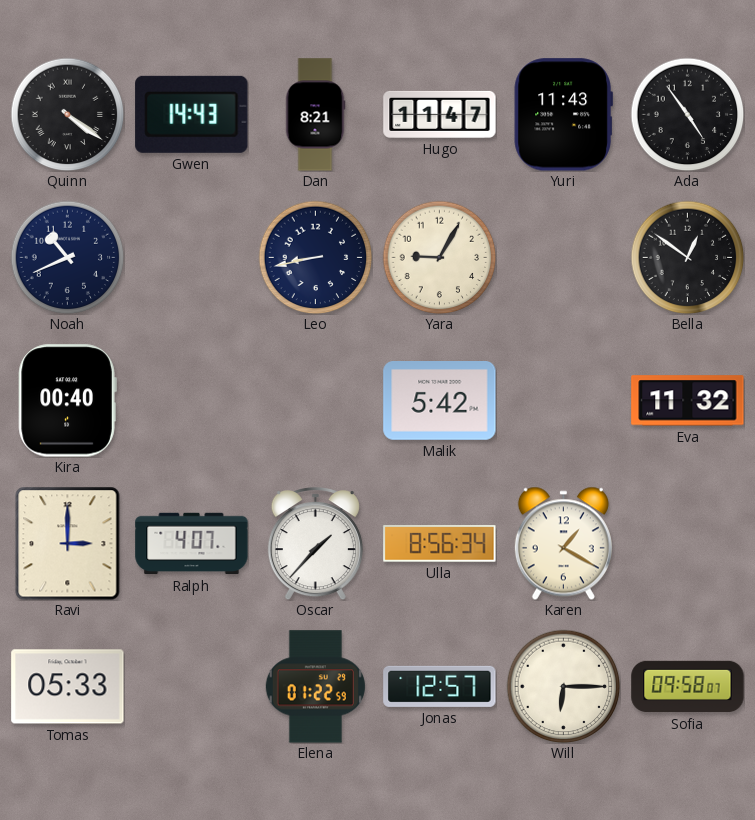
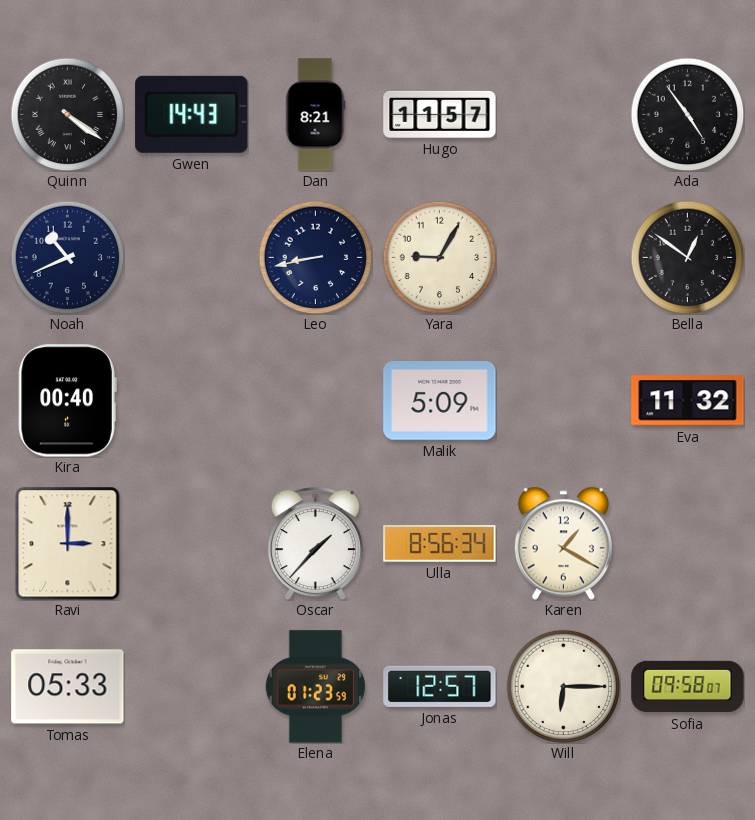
Hugo: 11:47 -> 11:57
Yuri: 11:43 -> none
Malik: 5:42 -> 5:09
Ralph: 4:07 -> none
Elena: 01:22 -> 01:23
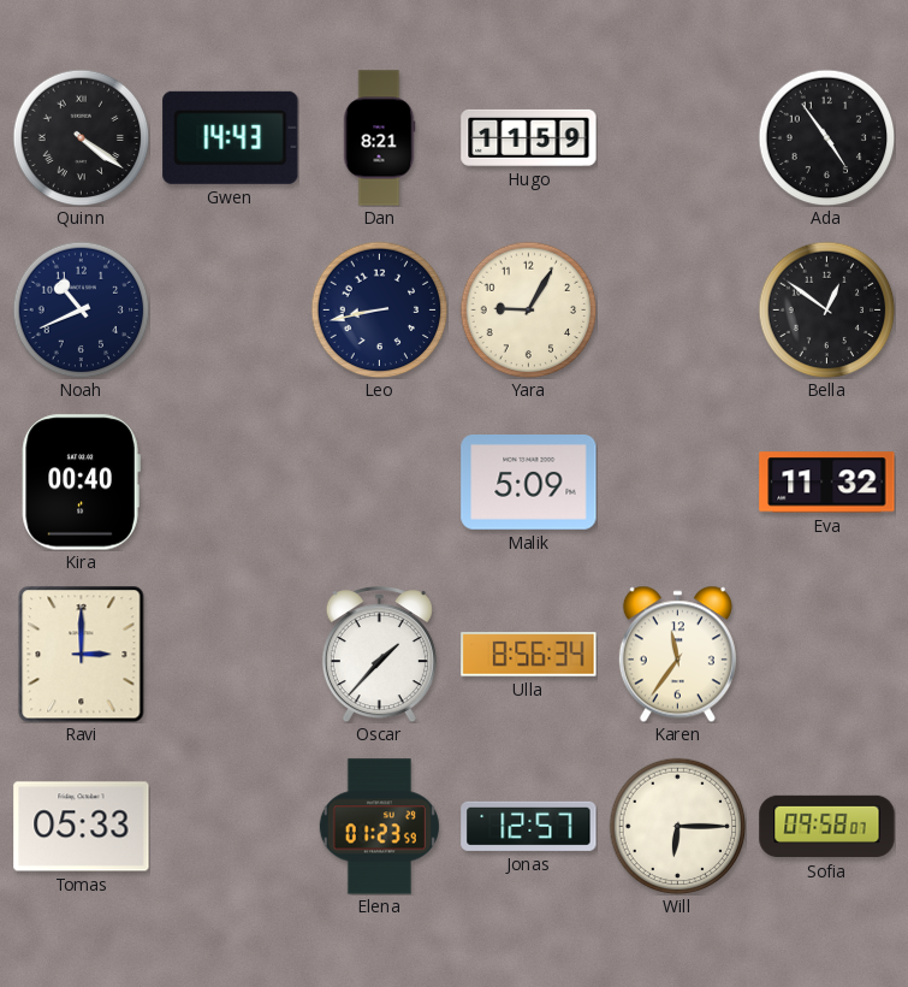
Hugo: 11:57 -> 11:59
Karen: 1:20 -> 11:36
